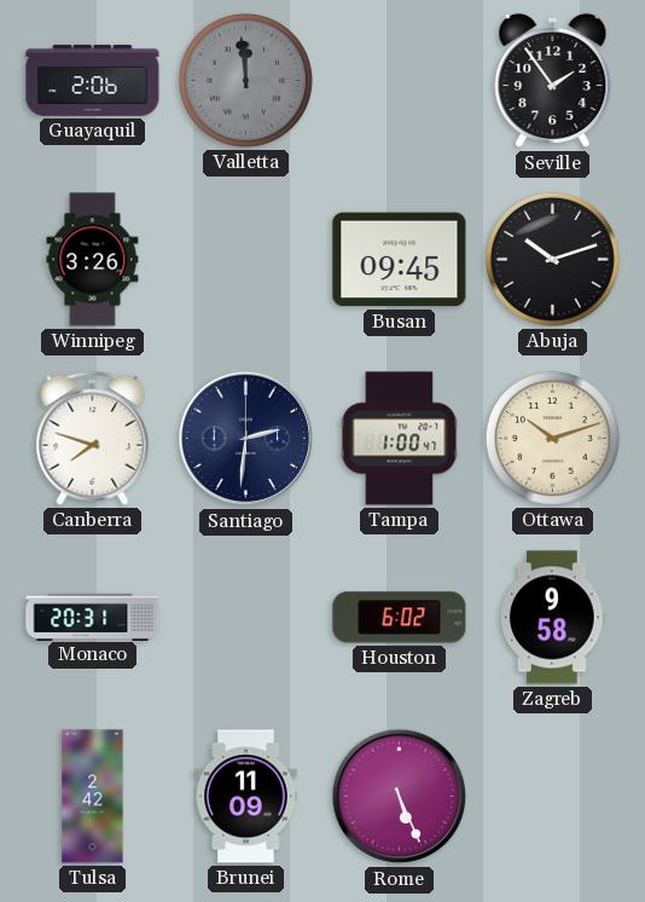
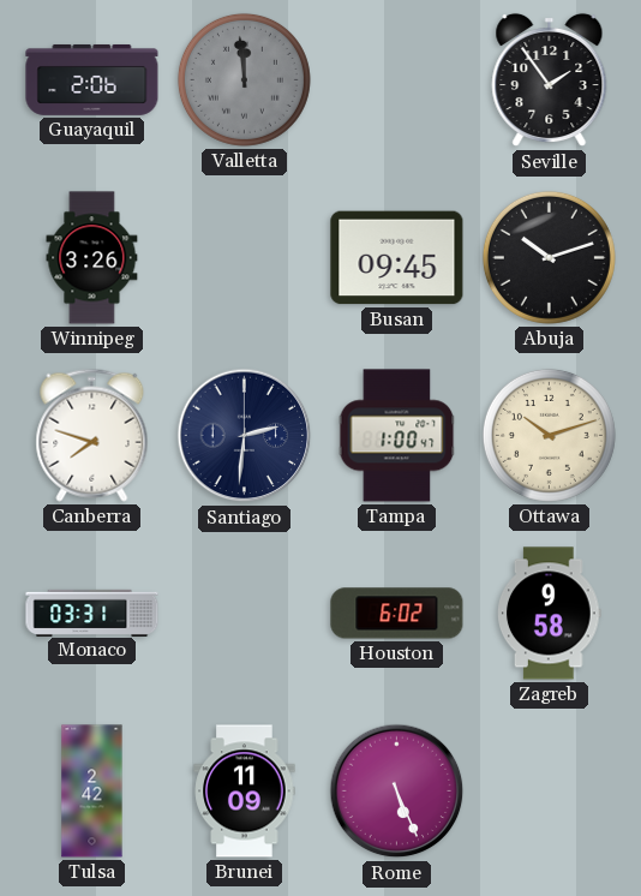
Monaco: 20:31 -> 03:31
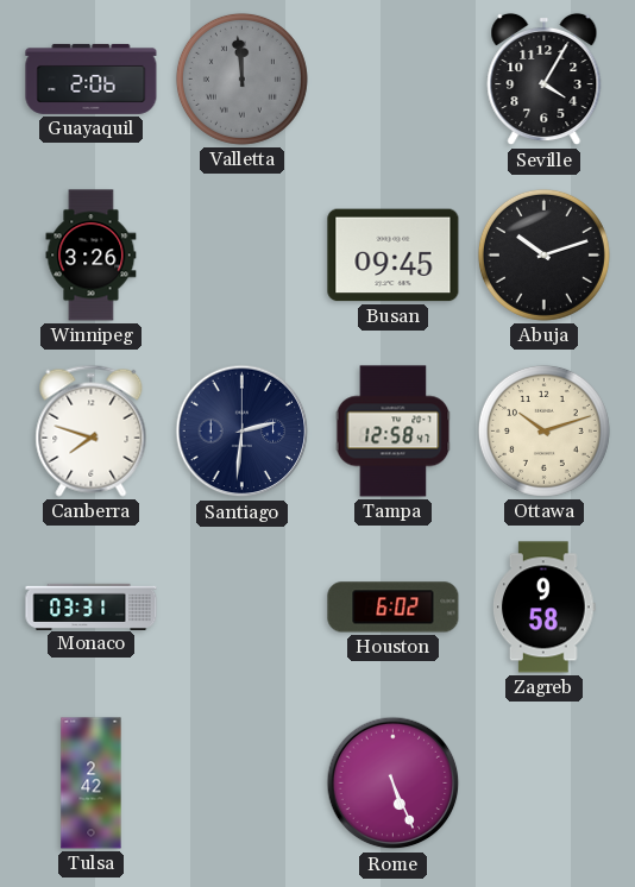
Seville: 1:54 -> 4:05
Tampa: 1:00 -> 12:58
Brunei: 11:09 -> none
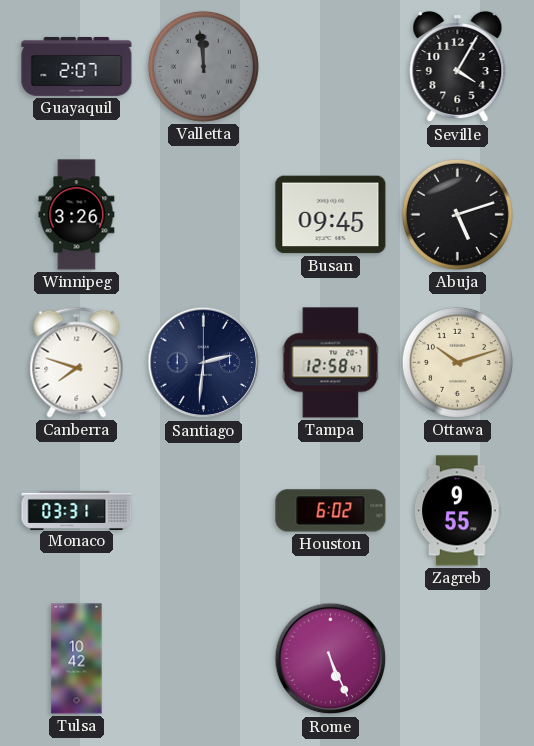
Guayaquil: 2:06 -> 2:07
Abuja: 10:12 -> 5:12
Zagreb: 9:58 -> 9:55
Tulsa: 2:42 -> 10:42
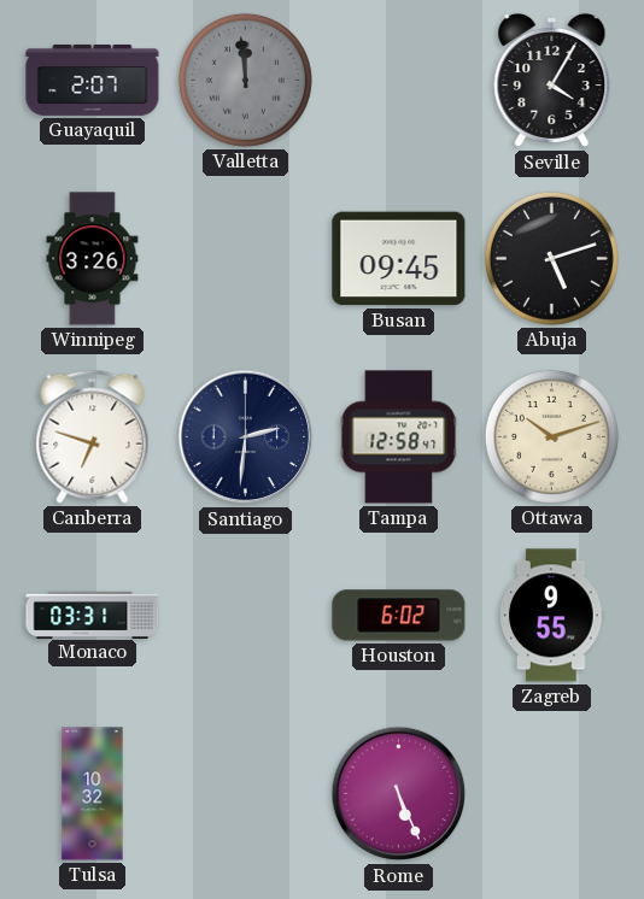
Canberra: 7:48 -> 6:48
Tulsa: 10:42 -> 10:32
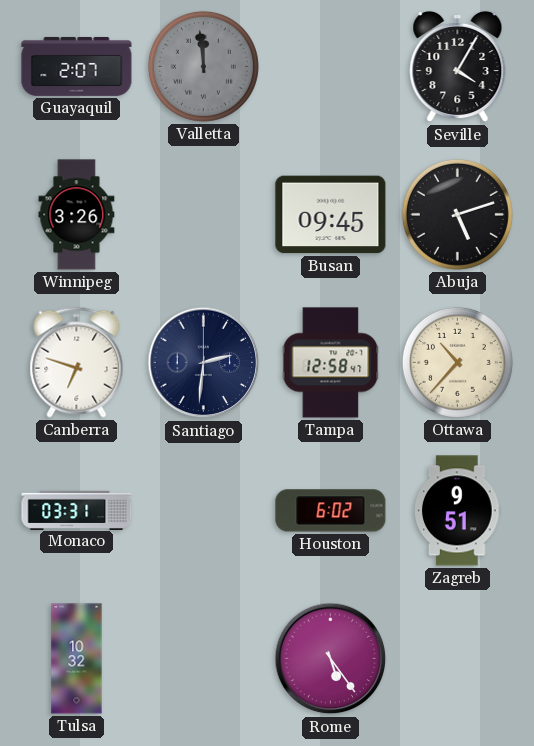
Ottawa: 10:12 -> 10:37
Zagreb: 9:55 -> 9:51
Rome: 5:26 -> 5:24
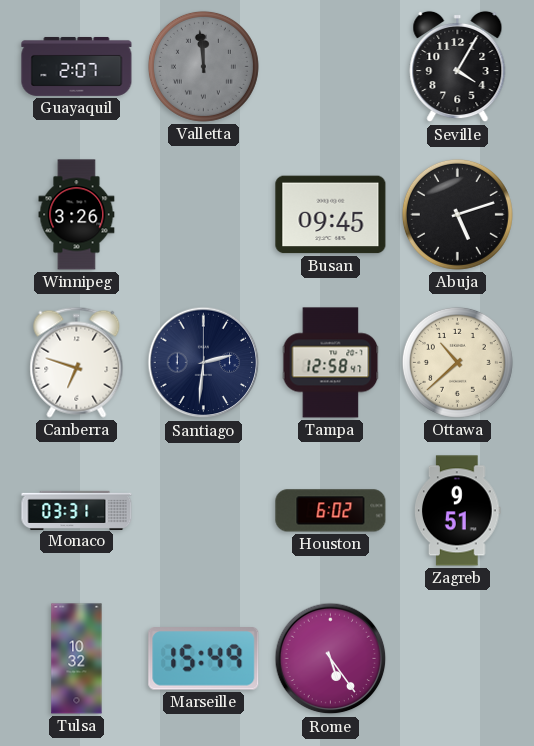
Ottawa: 10:37 -> 10:38
Marseille: none -> 15:49
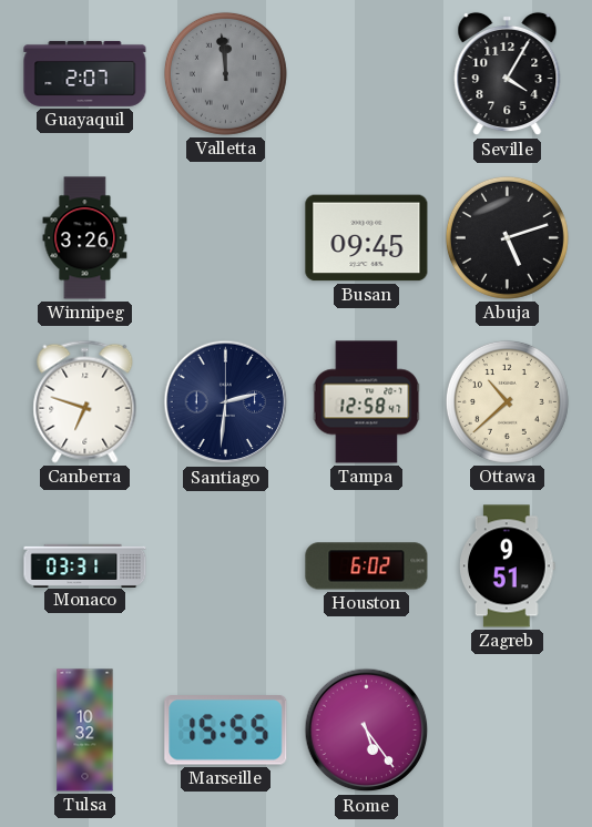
Marseille: 15:49 -> 15:55
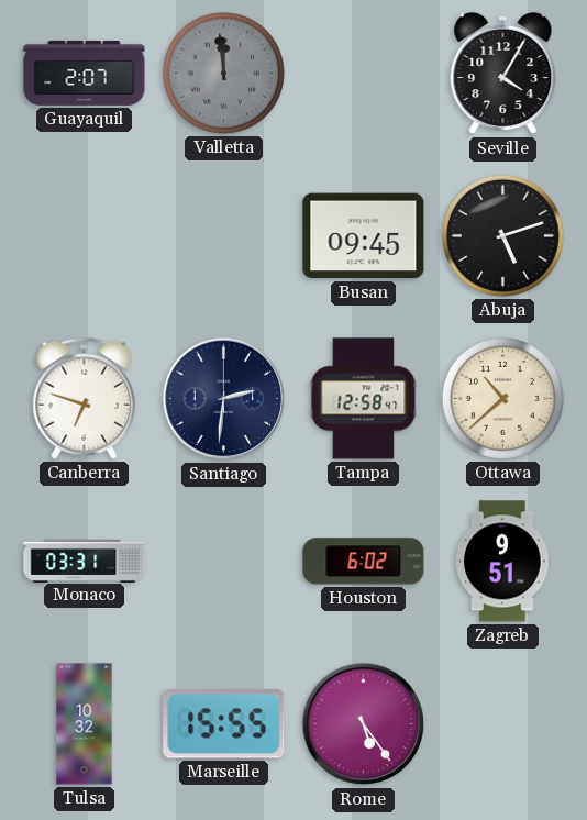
Winnipeg: 3:26 -> none
